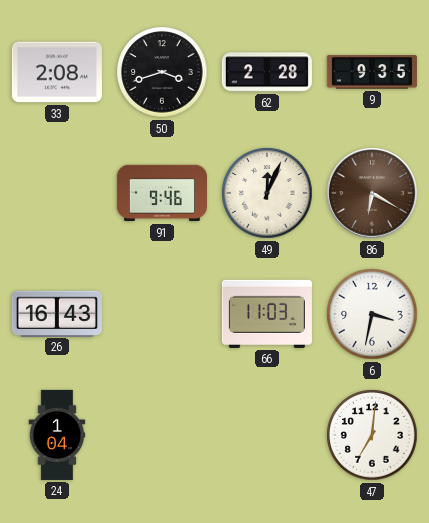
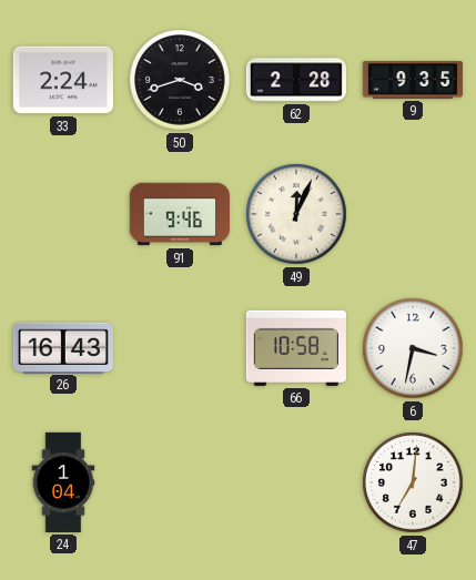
33: 2:08 -> 2:24
86: 6:20 -> none
66: 11:03 -> 10:58
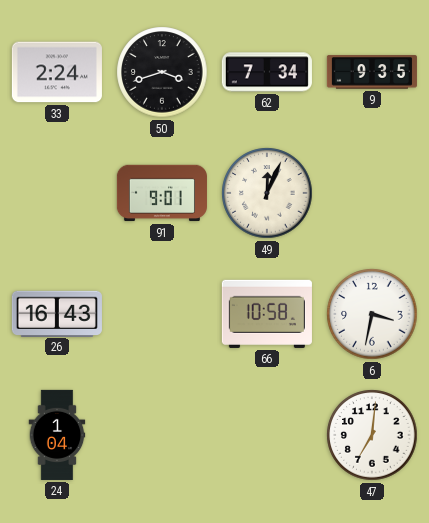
62: 2:28 -> 7:34
91: 9:46 -> 9:01
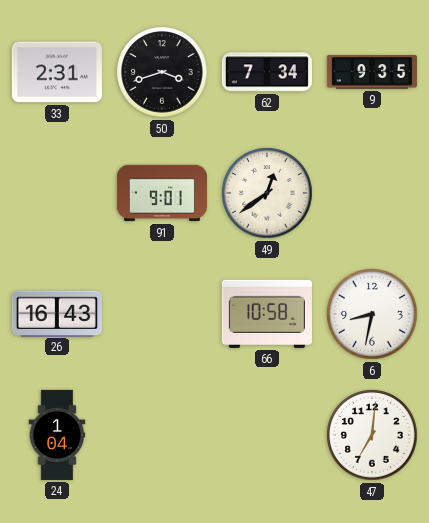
33: 2:24 -> 2:31
49: 12:04 -> 12:39
6: 3:32 -> 8:32
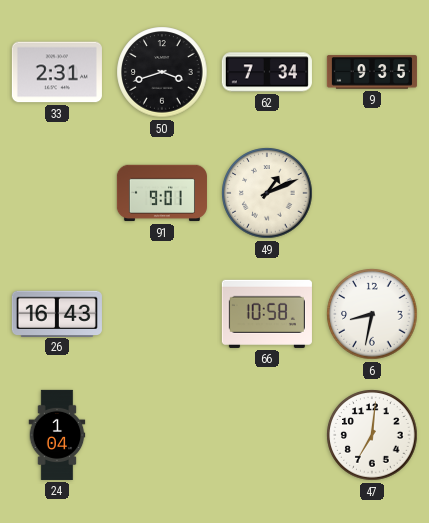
49: 12:39 -> 1:11
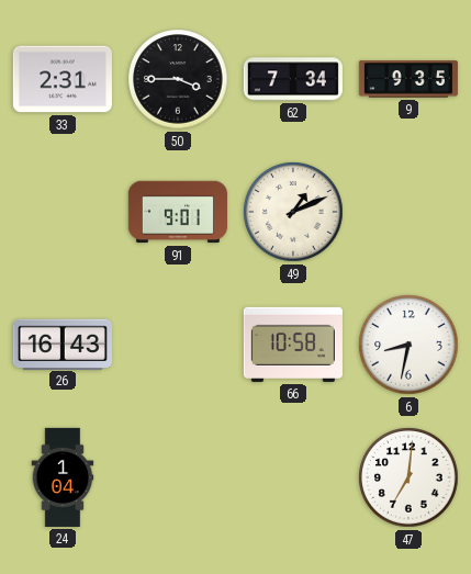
50: 3:42 -> 3:45
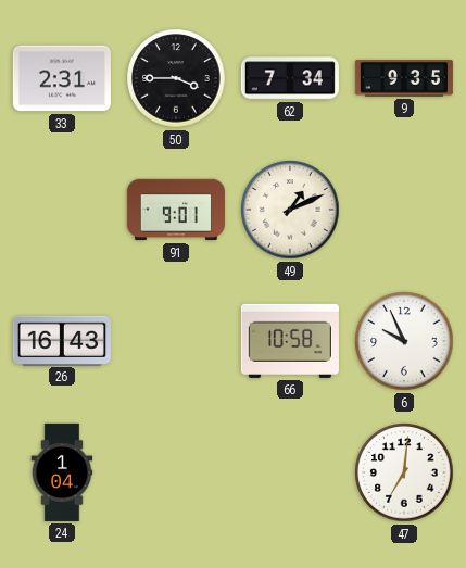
6: 8:32 -> 9:56
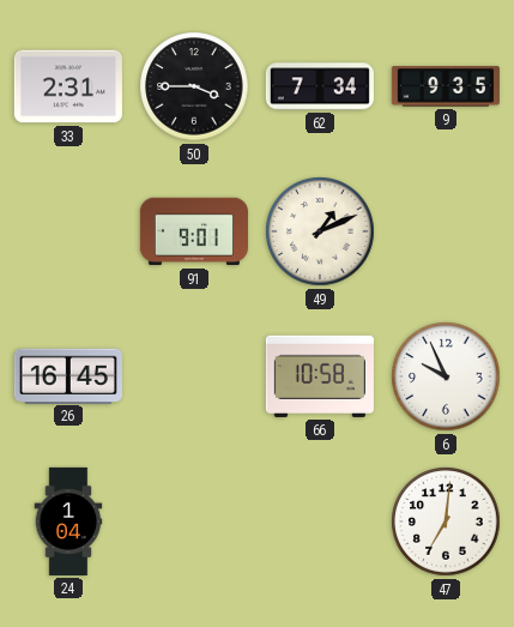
26: 16:43 -> 16:45
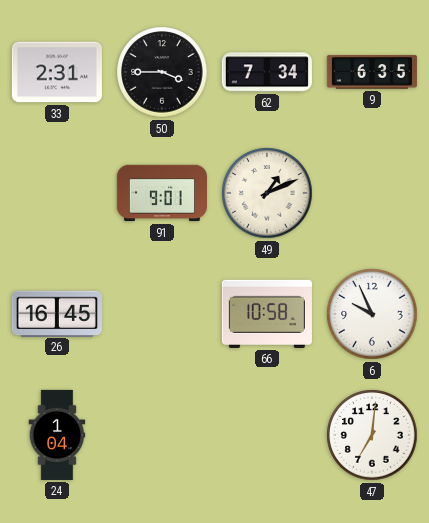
9: 9:35 -> 6:35
